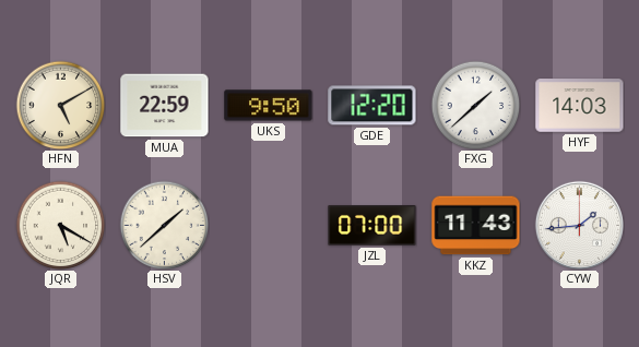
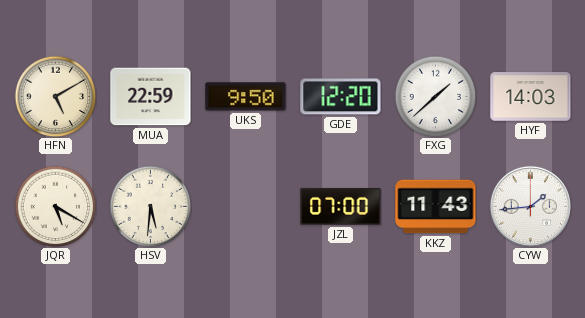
HSV: 1:38 -> 5:31
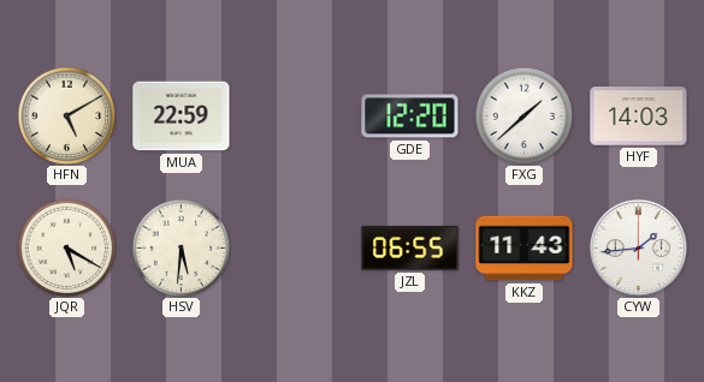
UKS: 9:50 -> none
JZL: 07:00 -> 06:55
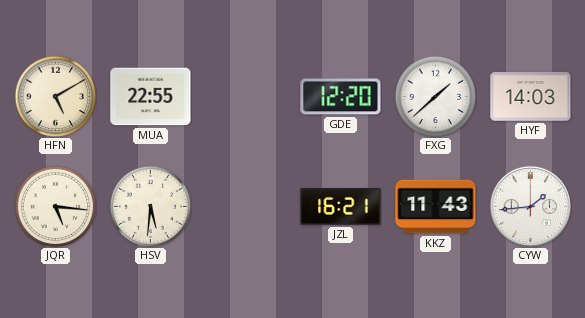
MUA: 22:59 -> 22:55
JQR: 5:20 -> 5:16
JZL: 06:55 -> 16:21
